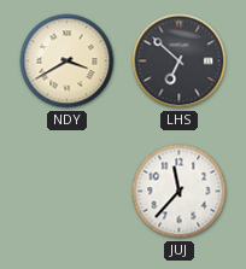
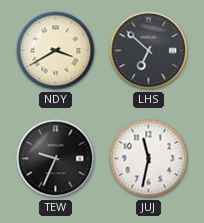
TEW: none -> 9:34
JUJ: 11:37 -> 11:32
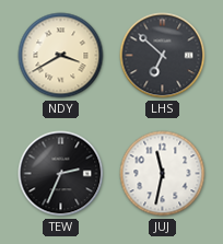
TEW: 9:34 -> 2:34
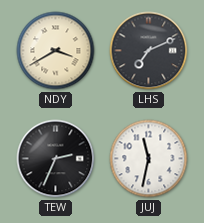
LHS: 6:52 -> 7:11
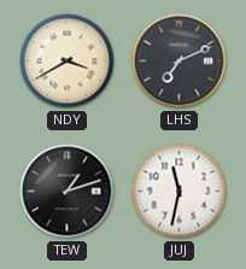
TEW: 2:34 -> 1:12
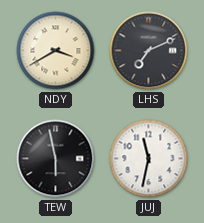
TEW: 1:12 -> 5:58
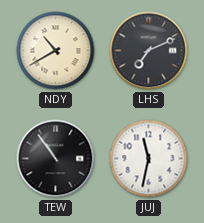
NDY: 3:40 -> 10:40
TEW: 5:58 -> 10:54
